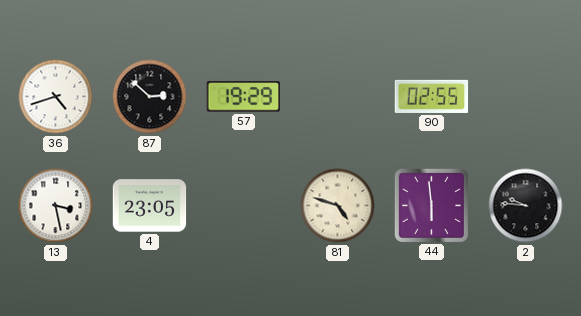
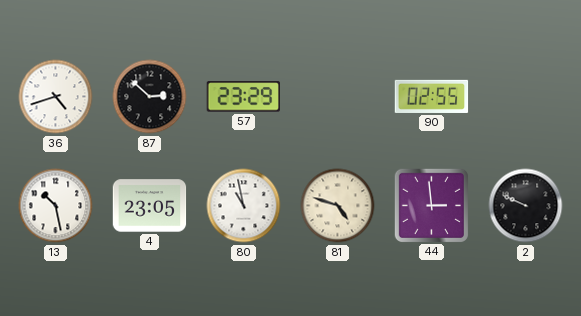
57: 19:29 -> 23:29
13: 3:28 -> 10:28
80: none -> 10:58
44: 5:59 -> 2:59
2: 9:46 -> 9:49
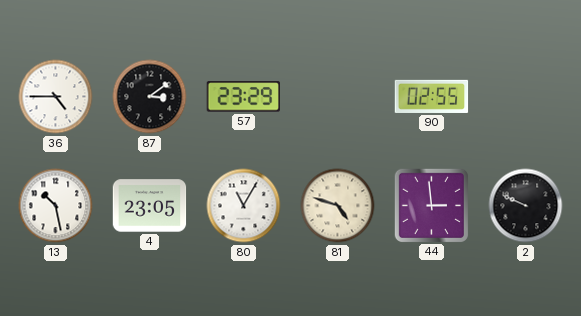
36: 4:42 -> 4:45
87: 2:52 -> 3:09
80: 10:58 -> 11:05
